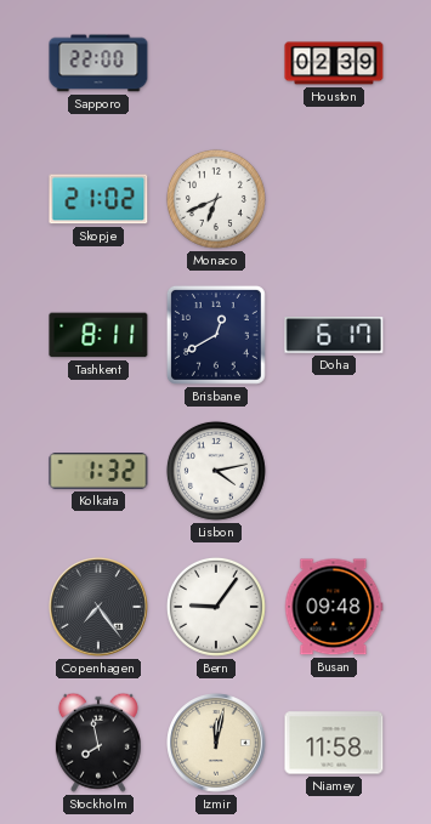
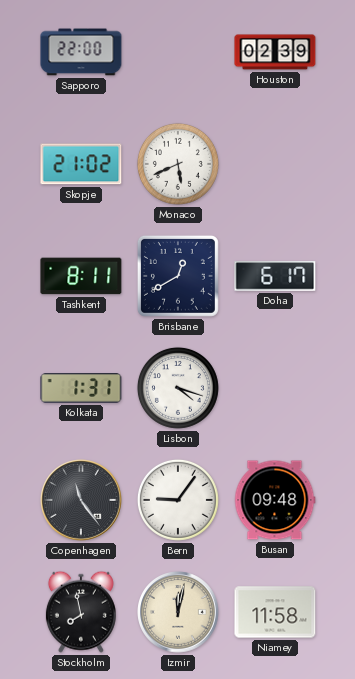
Monaco: 6:41 -> 5:41
Kolkata: 1:32 -> 1:31
Lisbon: 4:13 -> 4:18
Copenhagen: 7:24 -> 11:24
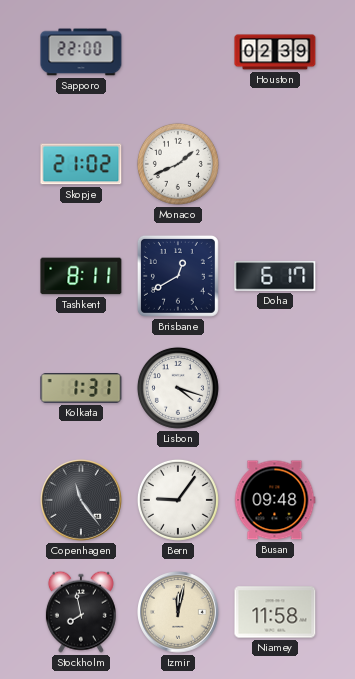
Monaco: 5:41 -> 1:41
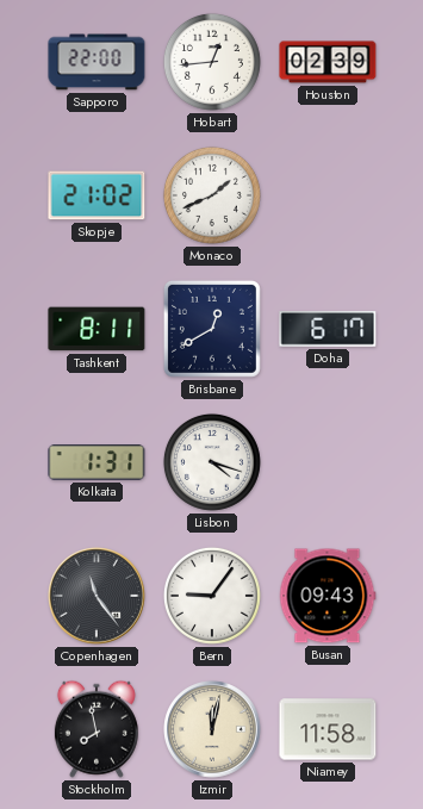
Hobart: none -> 12:44
Busan: 09:48 -> 09:43
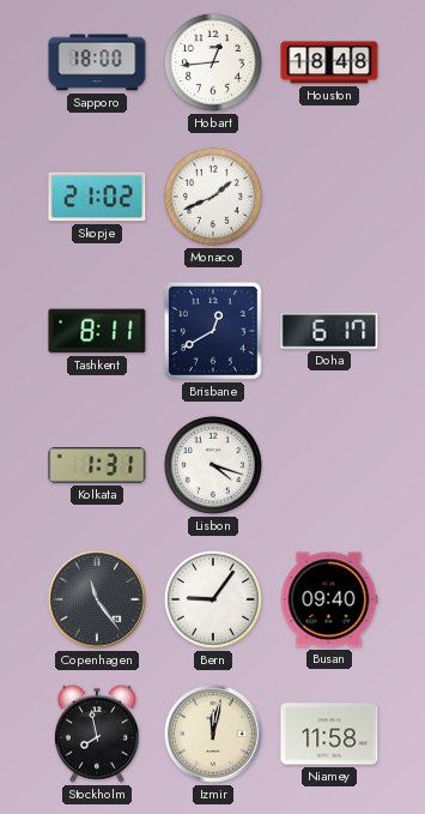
Sapporo: 22:00 -> 18:00
Houston: 02:39 -> 18:48
Busan: 09:43 -> 09:40
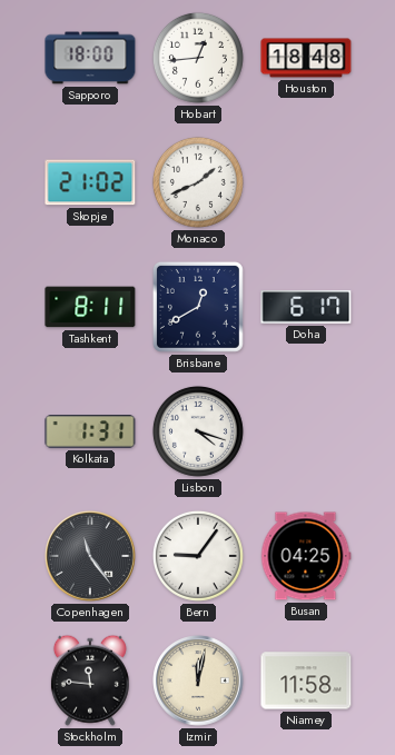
Busan: 09:40 -> 04:25
Stockholm: 7:58 -> 11:46
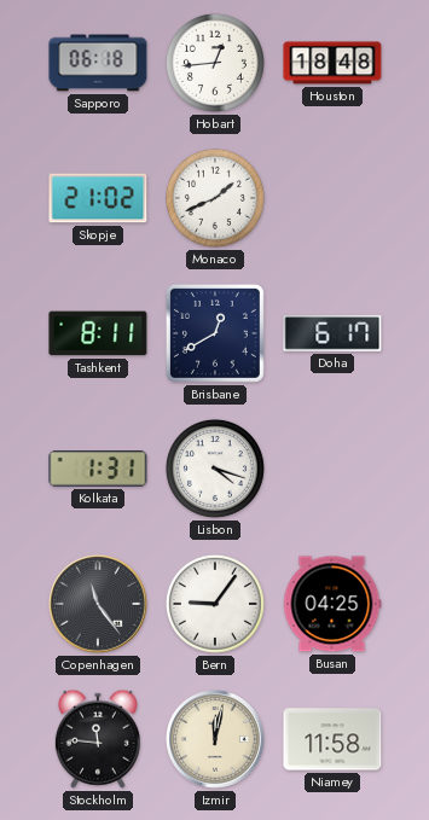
Sapporo: 18:00 -> 06:18
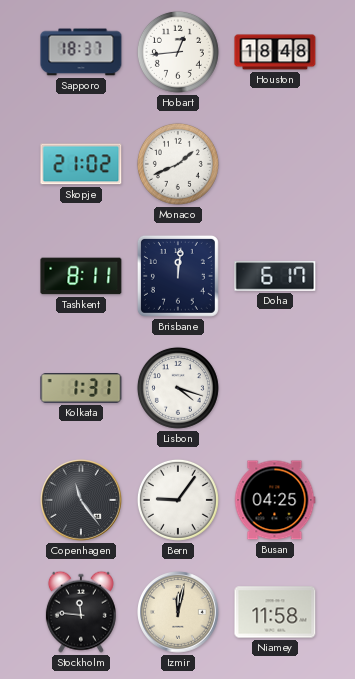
Sapporo: 06:18 -> 18:37
Brisbane: 12:40 -> 12:01
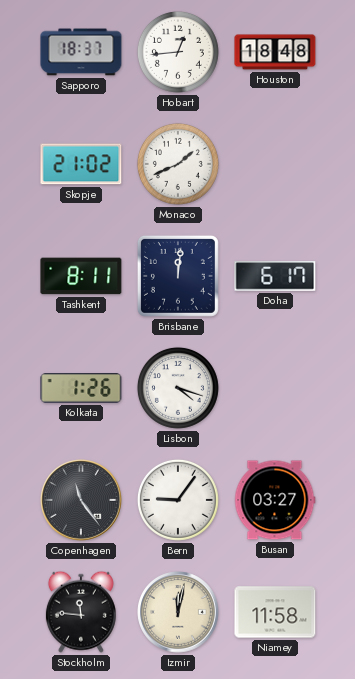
Kolkata: 1:31 -> 1:26
Busan: 04:25 -> 03:27
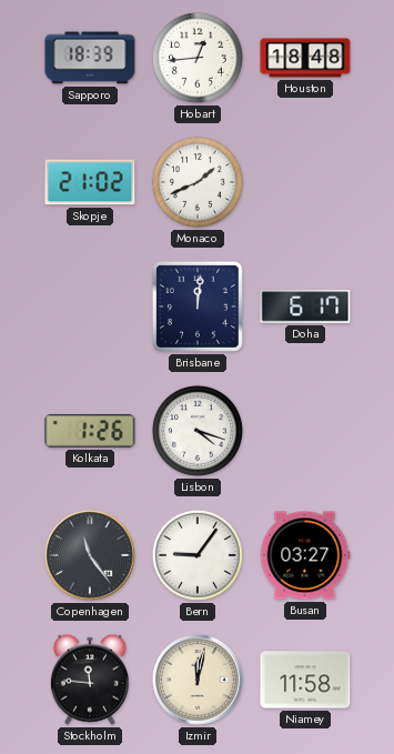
Sapporo: 18:37 -> 18:39
Tashkent: 8:11 -> none
